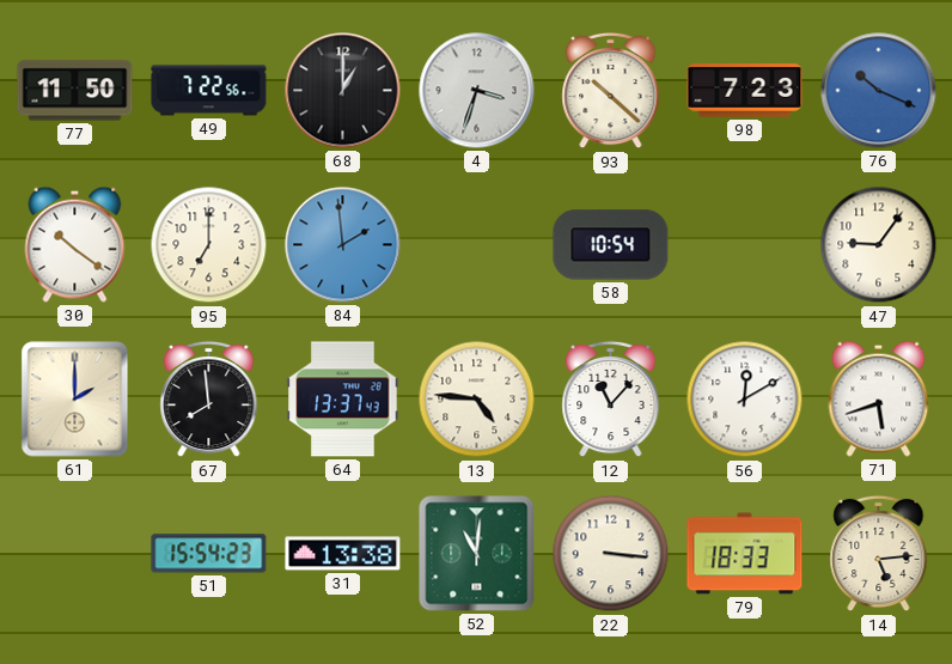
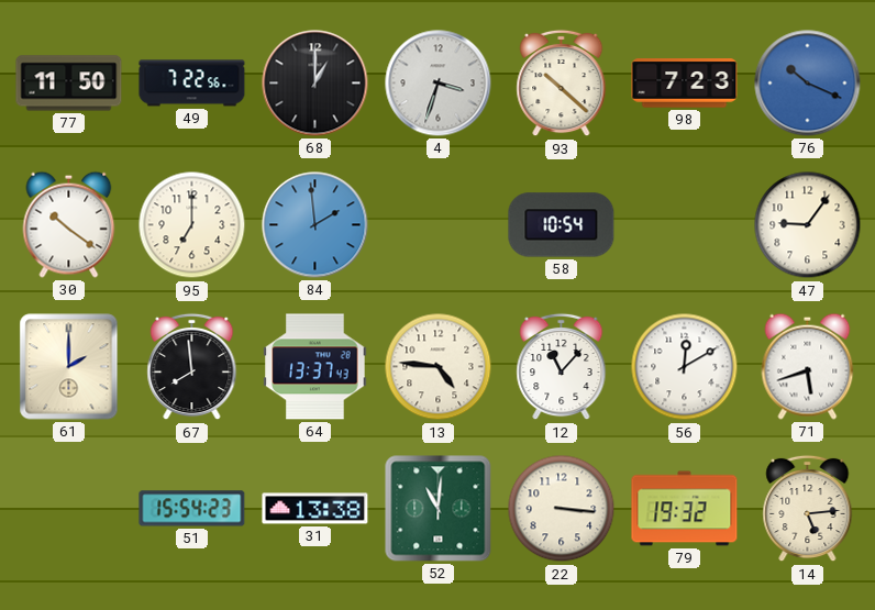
79: 18:33 -> 19:32
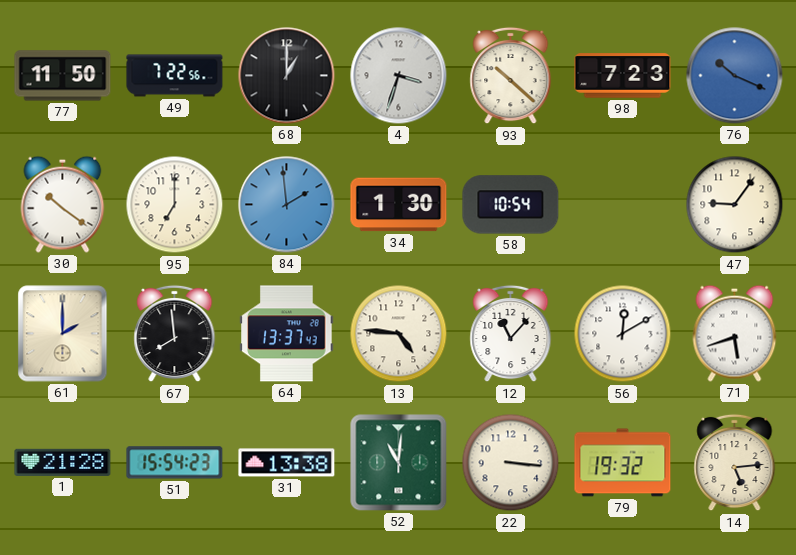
34: none -> 1:30
1: none -> 21:28
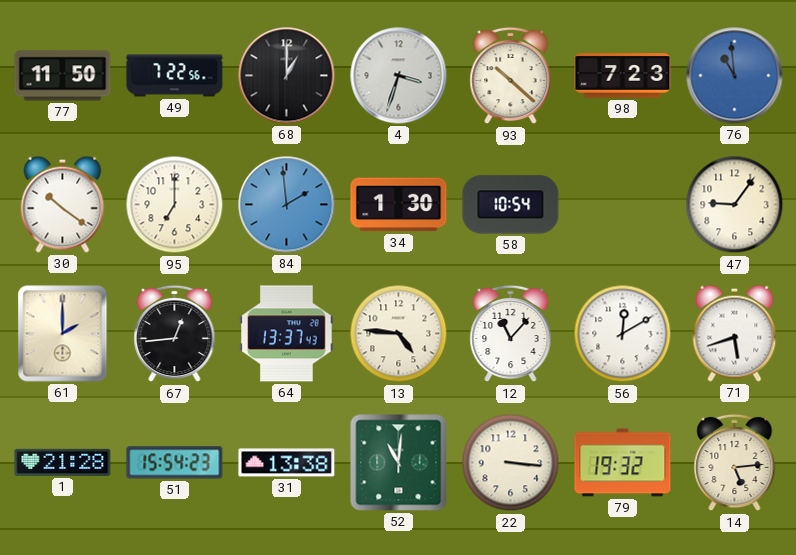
76: 10:19 -> 10:59
67: 7:59 -> 12:44
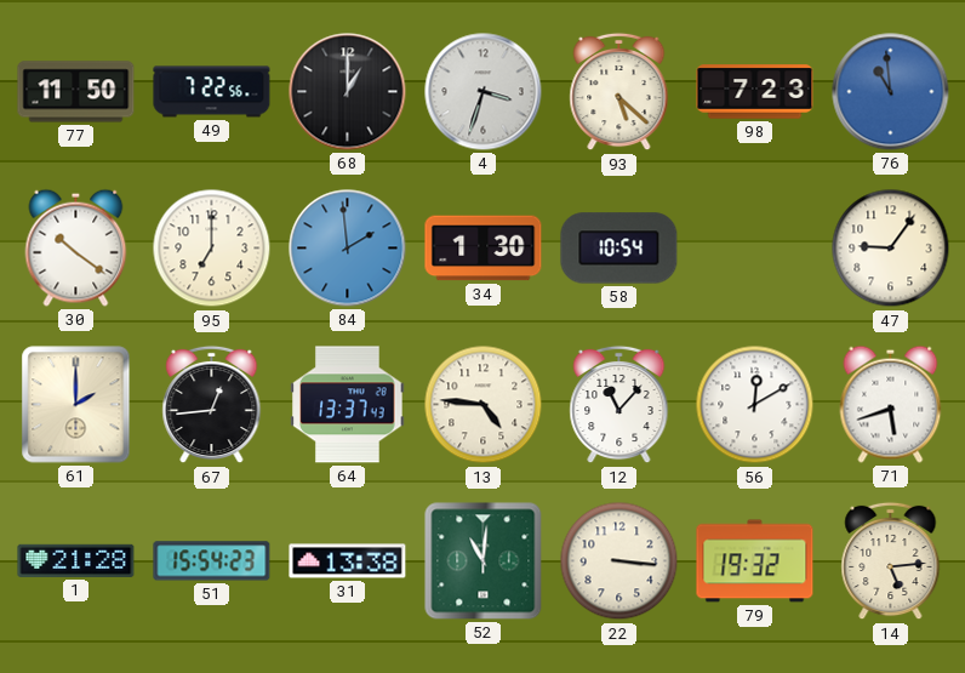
93: 10:22 -> 5:22
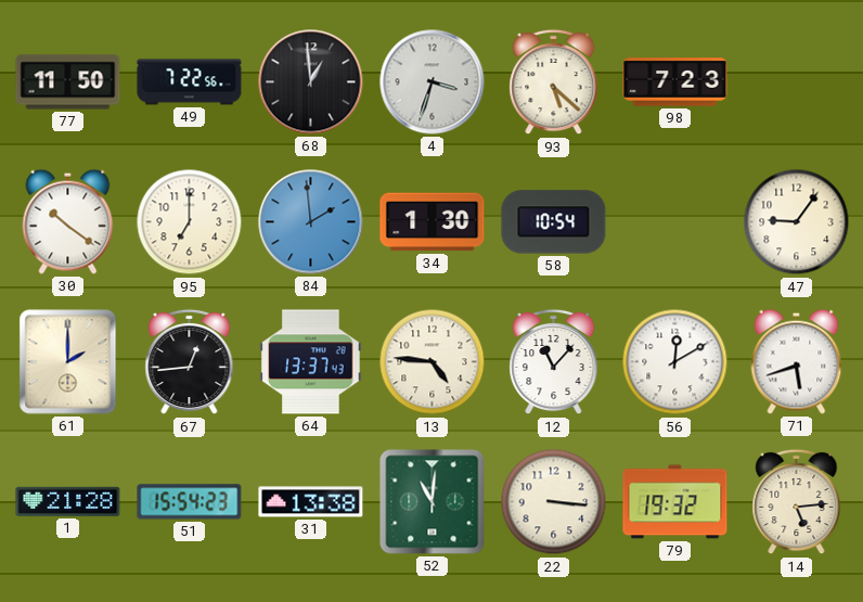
68: 1:00 -> 12:59
76: 10:59 -> none
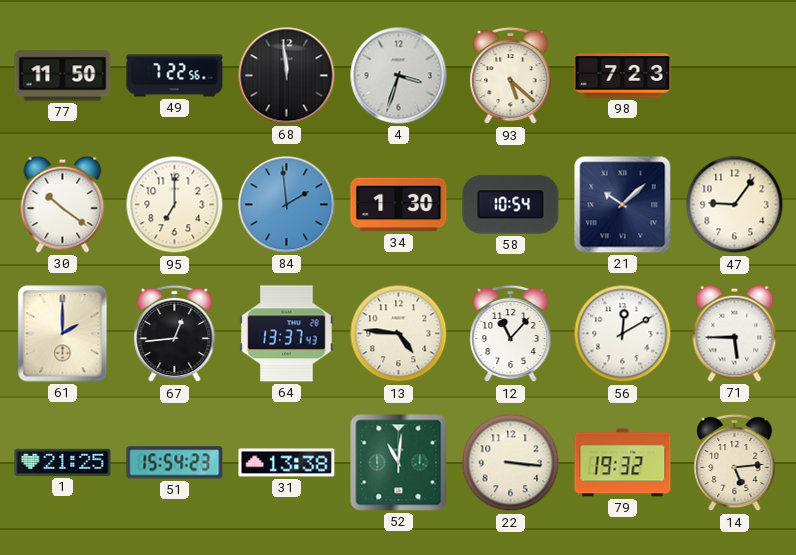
68: 12:59 -> 11:59
21: none -> 10:08
71: 5:42 -> 5:45
1: 21:28 -> 21:25
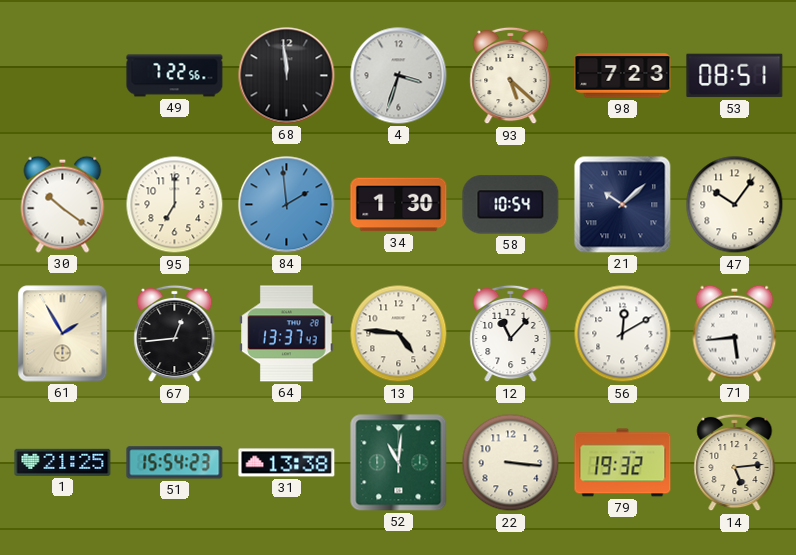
77: 11:50 -> none
53: none -> 08:51
47: 9:06 -> 10:06
61: 2:00 -> 1:55
71: 5:45 -> 5:44
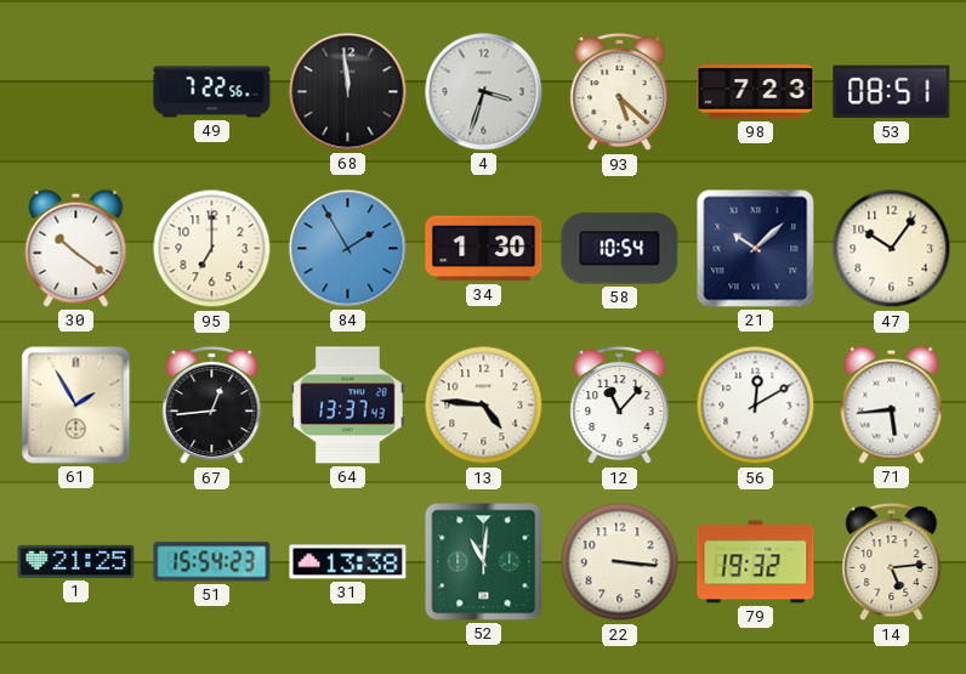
84: 1:59 -> 1:55
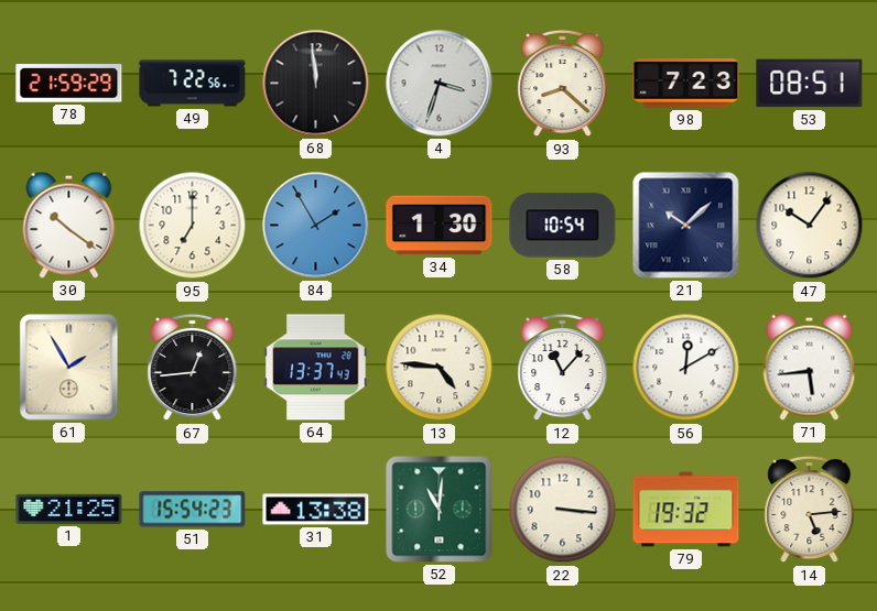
78: none -> 21:59
93: 5:22 -> 8:22
